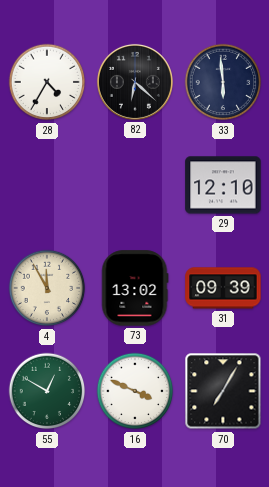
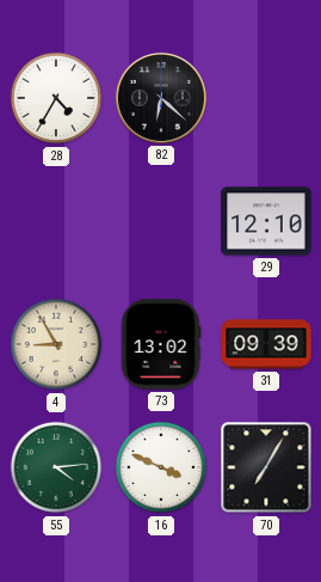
33: 5:59 -> none
4: 11:55 -> 8:55
55: 12:50 -> 4:14
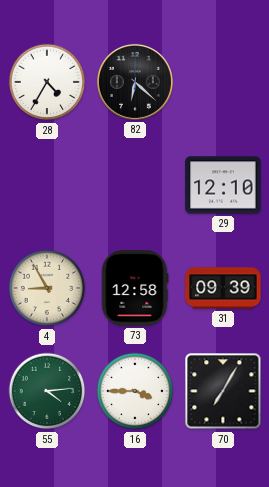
73: 13:02 -> 12:58
16: 3:49 -> 3:45
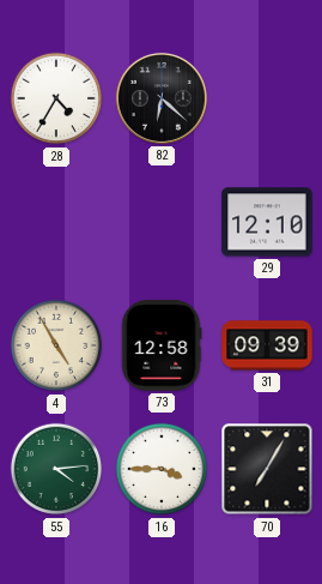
4: 8:55 -> 4:55
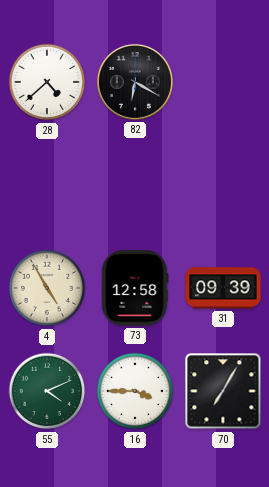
28: 4:35 -> 4:38
82: 6:22 -> 6:20
29: 12:10 -> none
55: 4:14 -> 4:11
